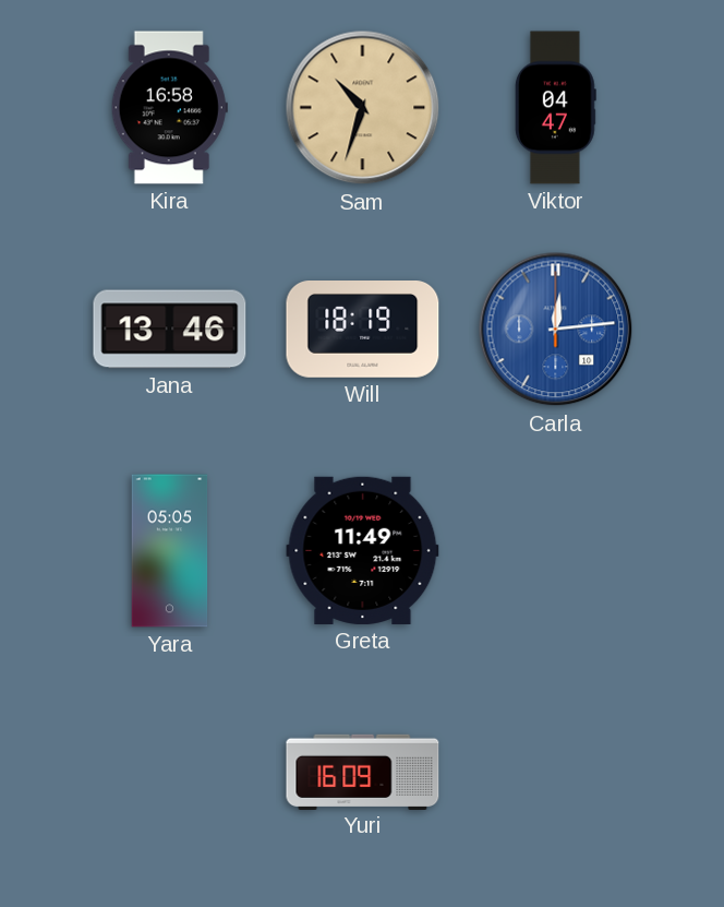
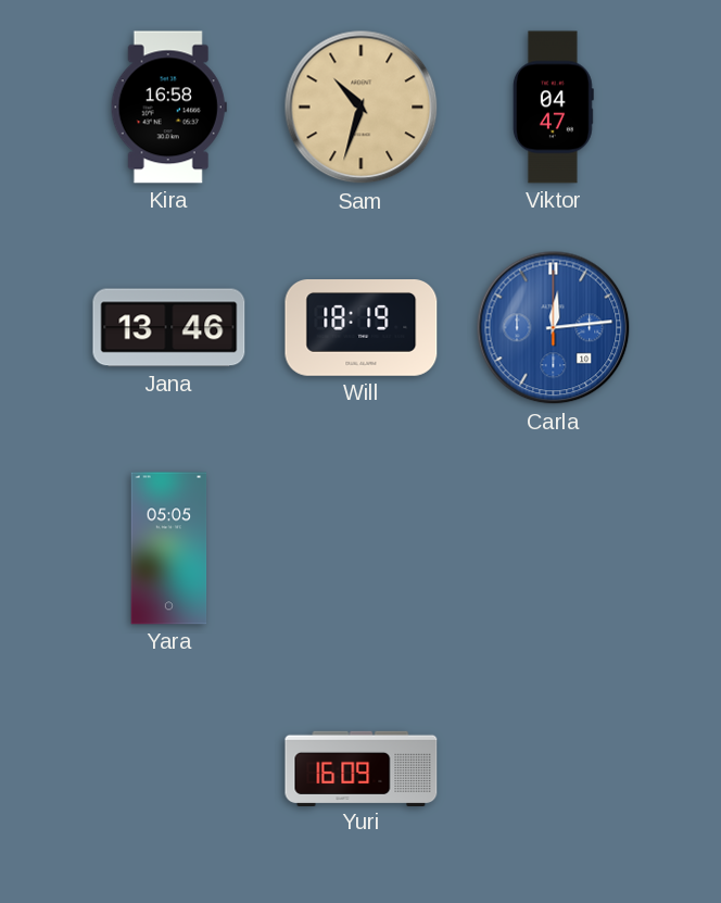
Greta: 11:49 -> none
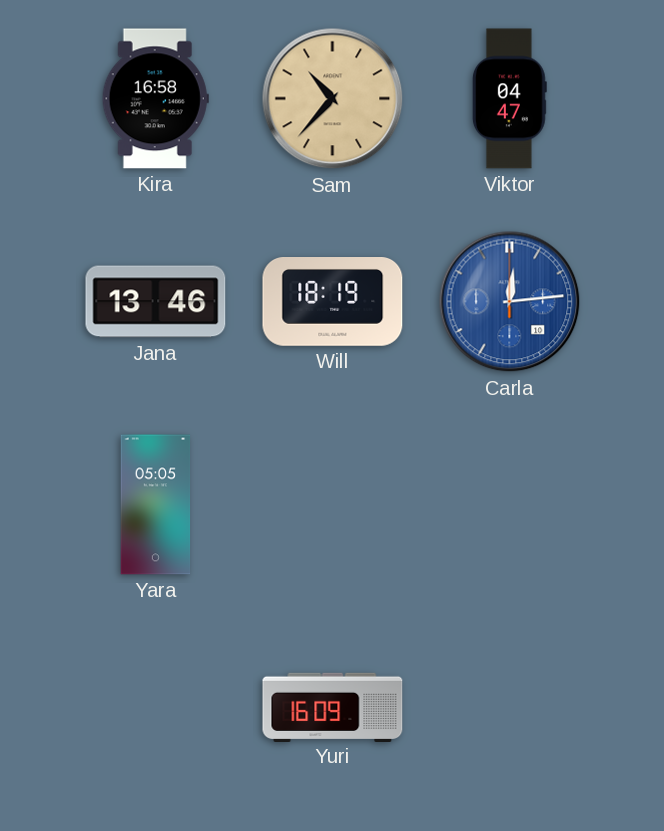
Sam: 10:33 -> 10:37
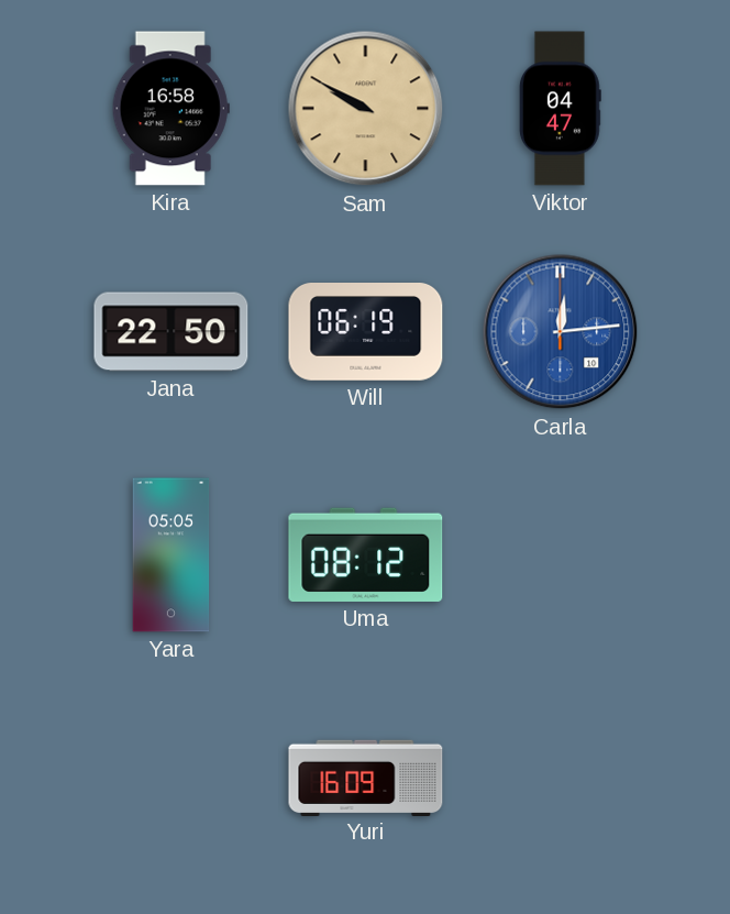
Sam: 10:37 -> 9:50
Jana: 13:46 -> 22:50
Will: 18:19 -> 06:19
Uma: none -> 08:12
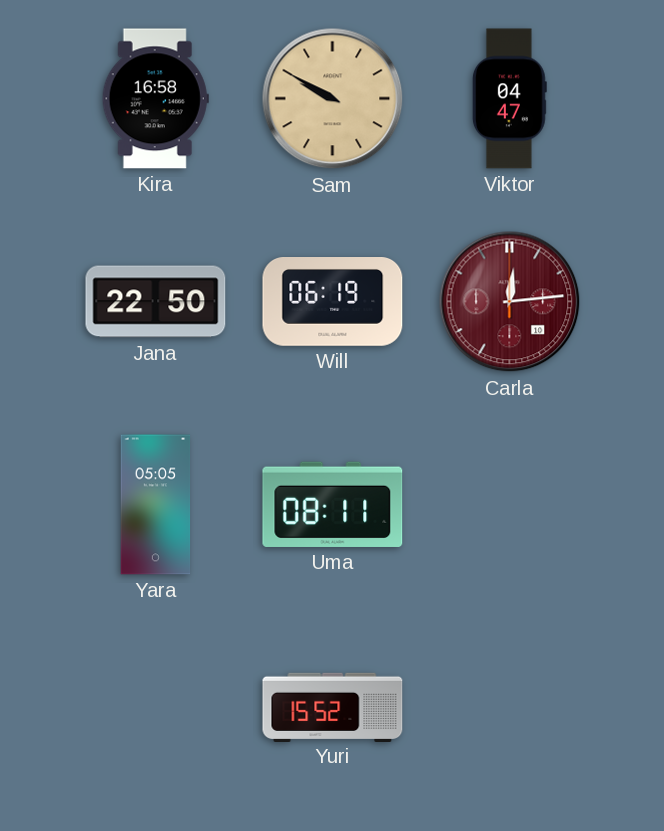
Carla dial: blue -> burgundy
Uma: 08:12 -> 08:11
Yuri: 16:09 -> 15:52
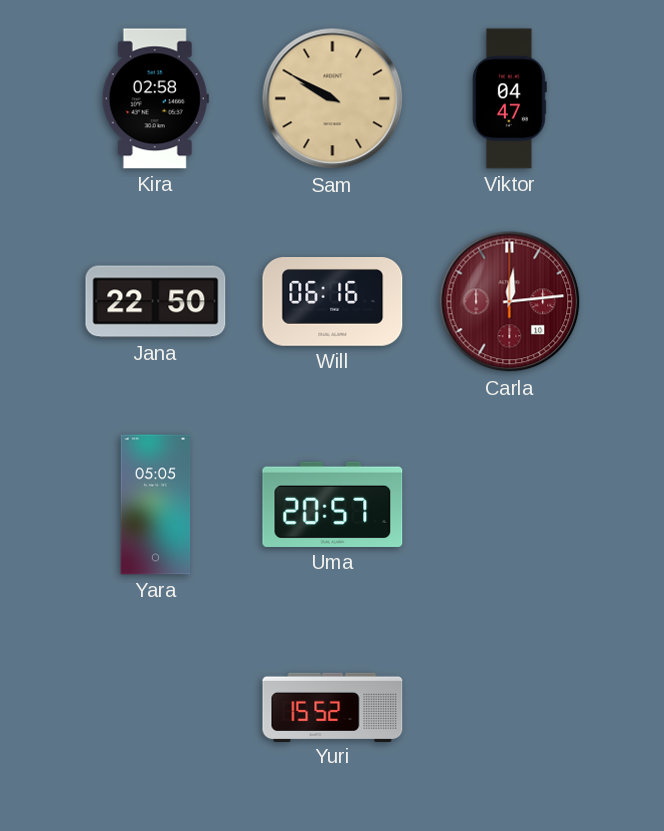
Kira: 16:58 -> 02:58
Will: 06:19 -> 06:16
Uma: 08:11 -> 20:57
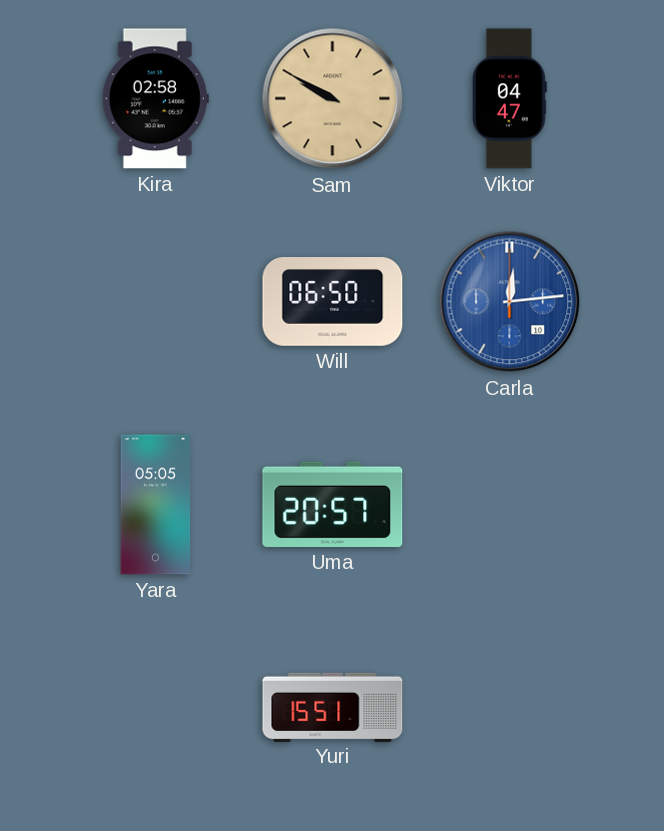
Jana: 22:50 -> none
Will: 06:16 -> 06:50
Carla dial: burgundy -> blue
Yuri: 15:52 -> 15:51
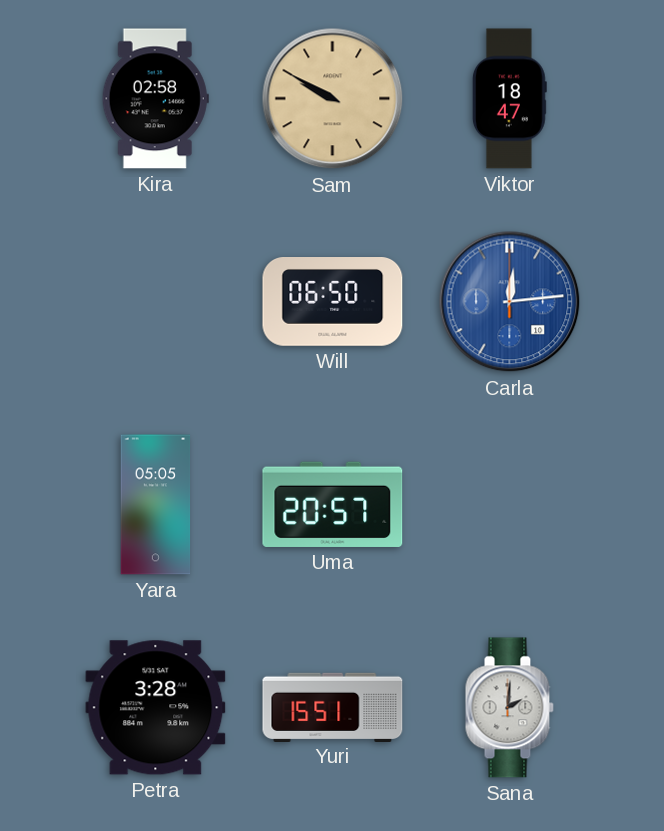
Viktor: 04:47 -> 18:47
Petra: none -> 3:28
Sana: none -> 2:01
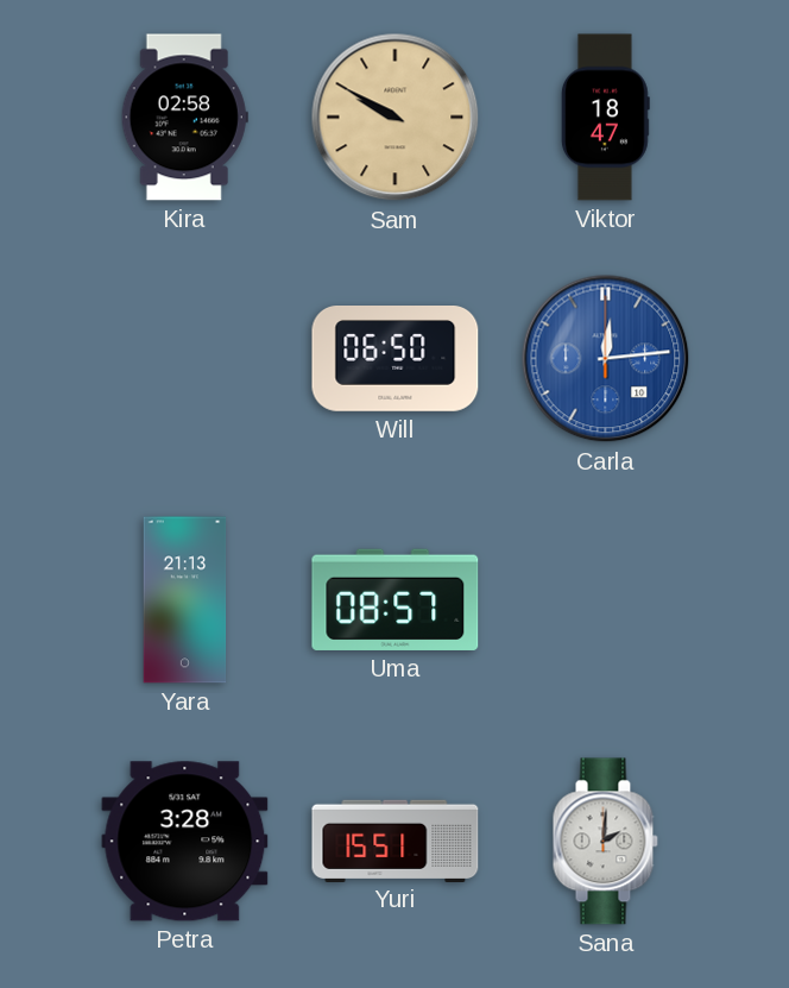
Yara: 05:05 -> 21:13
Uma: 20:57 -> 08:57
